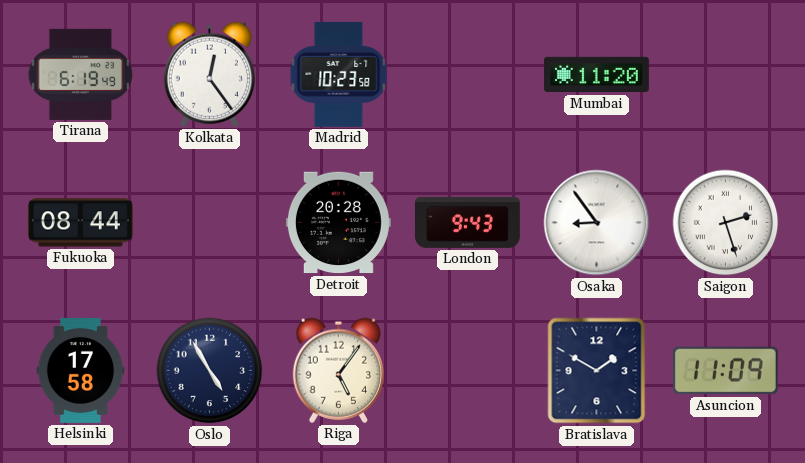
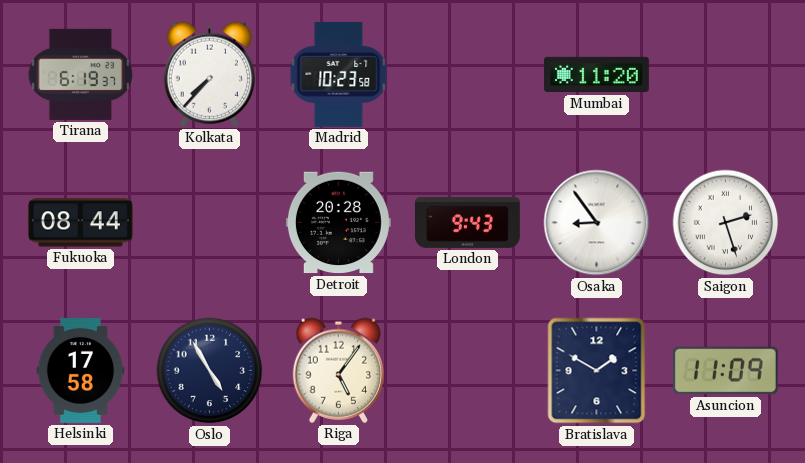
Tirana: 6:19:49 -> 6:19:37
Kolkata: 12:24 -> 7:37
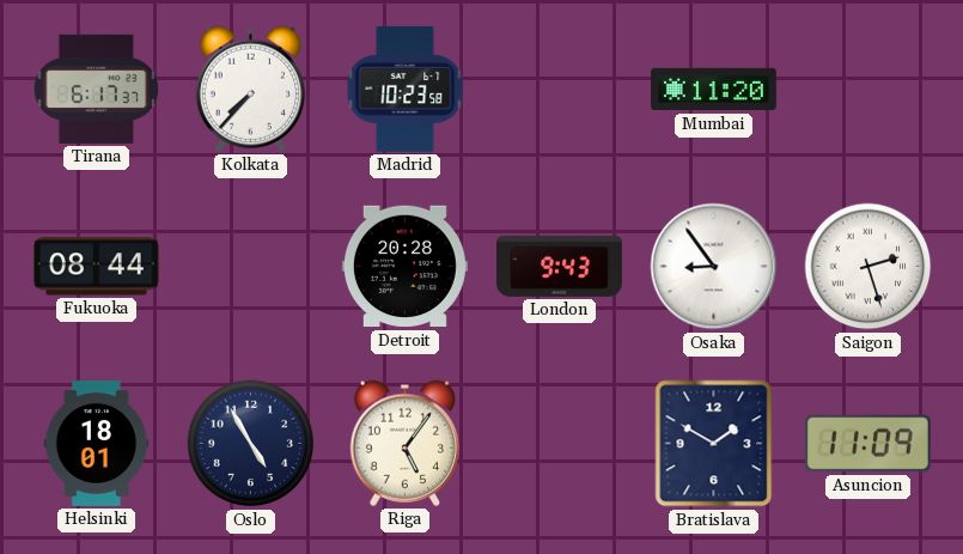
Tirana: 6:19 -> 6:17
Helsinki: 17:58 -> 18:01
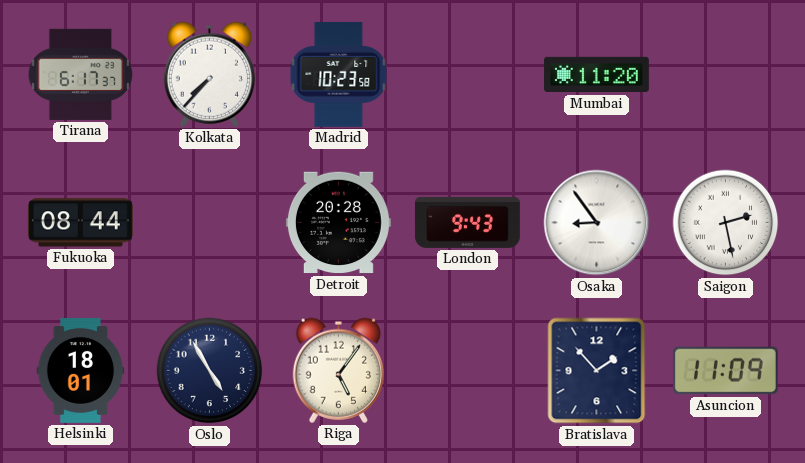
Saigon: 2:27 -> 2:28
Bratislava: 1:50 -> 1:53
